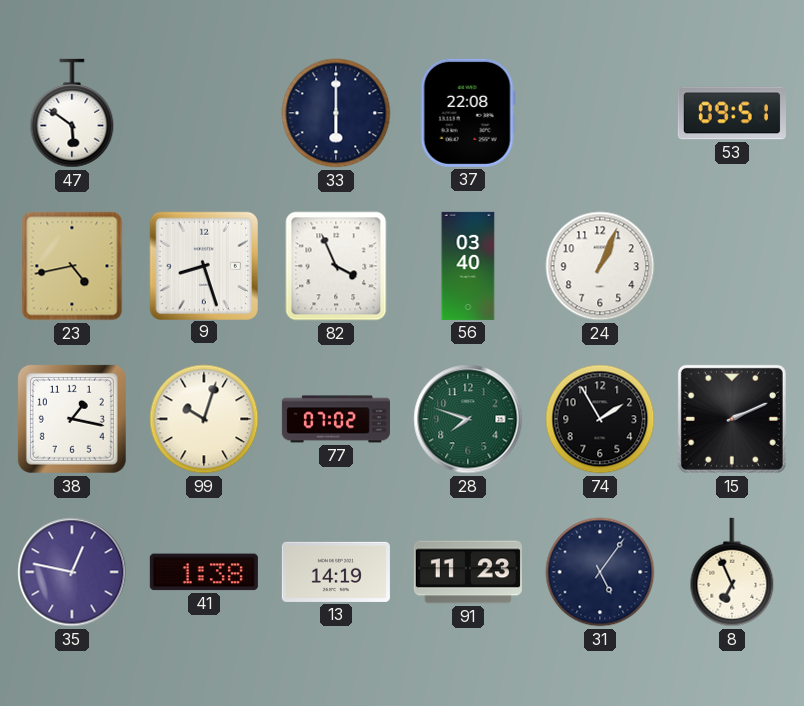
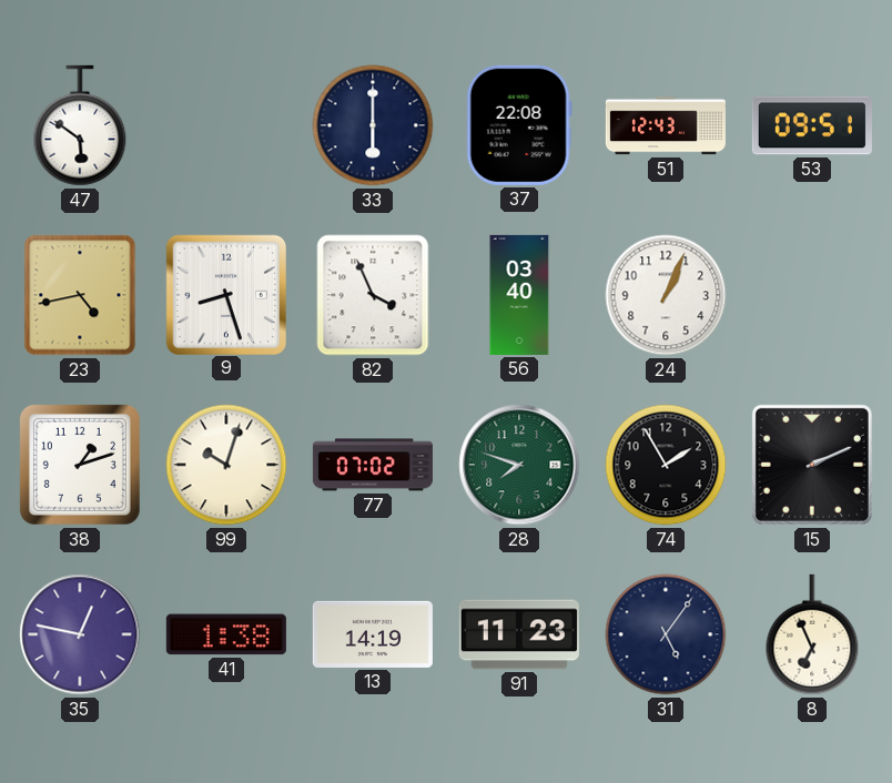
51: none -> 12:43
38: 1:17 -> 1:12
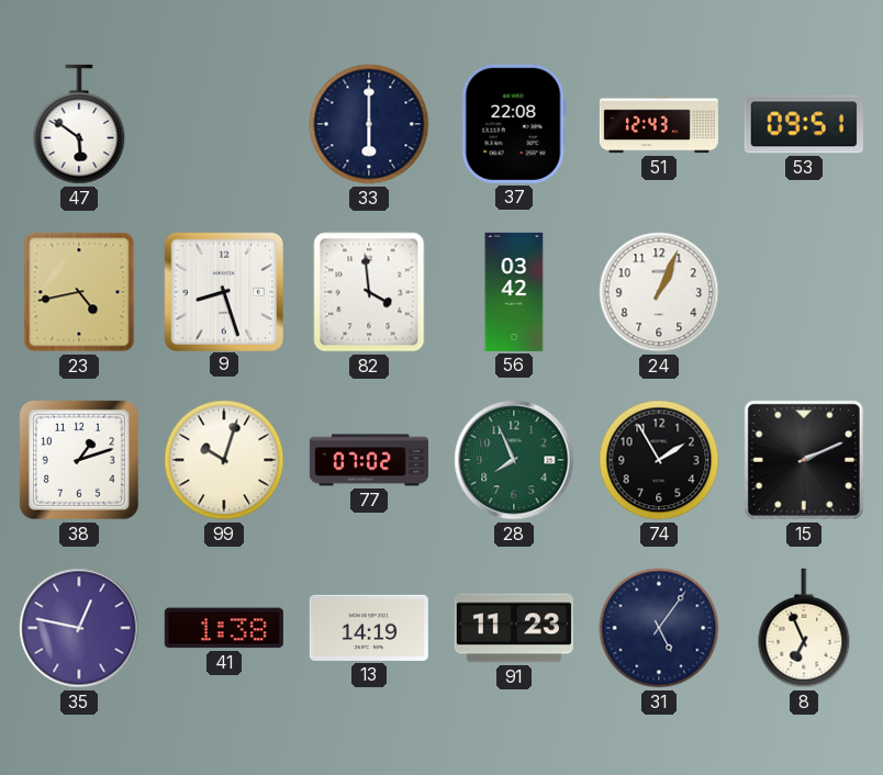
82: 3:56 -> 3:59
56: 03:40 -> 03:42
28: 7:48 -> 7:56
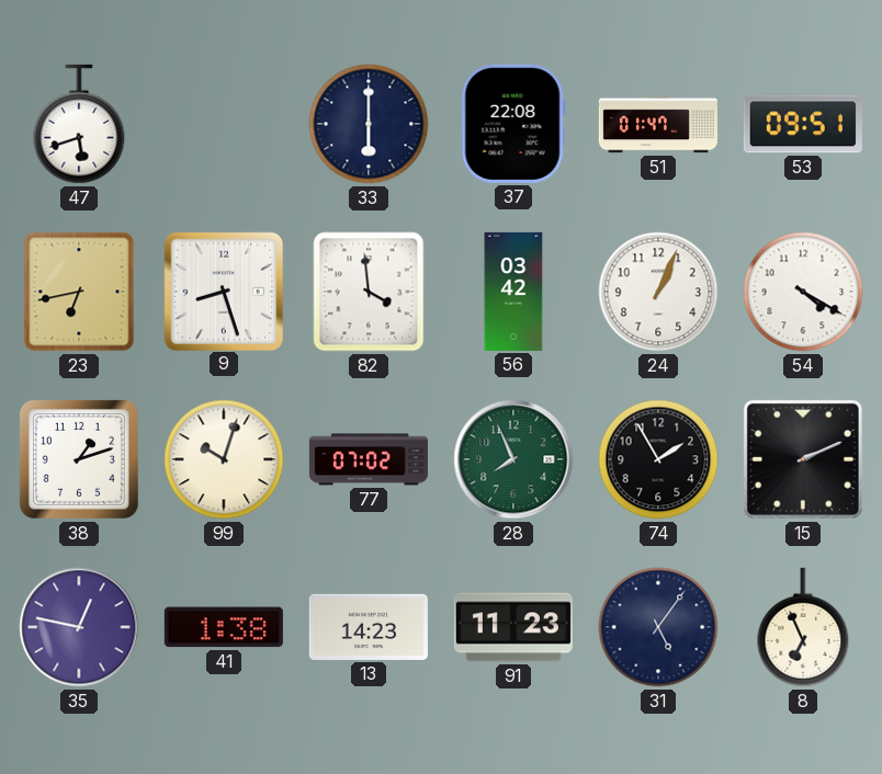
47: 5:51 -> 5:42
51: 12:43 -> 01:47
23: 4:43 -> 6:43
54: none -> 4:20
13: 14:19 -> 14:23
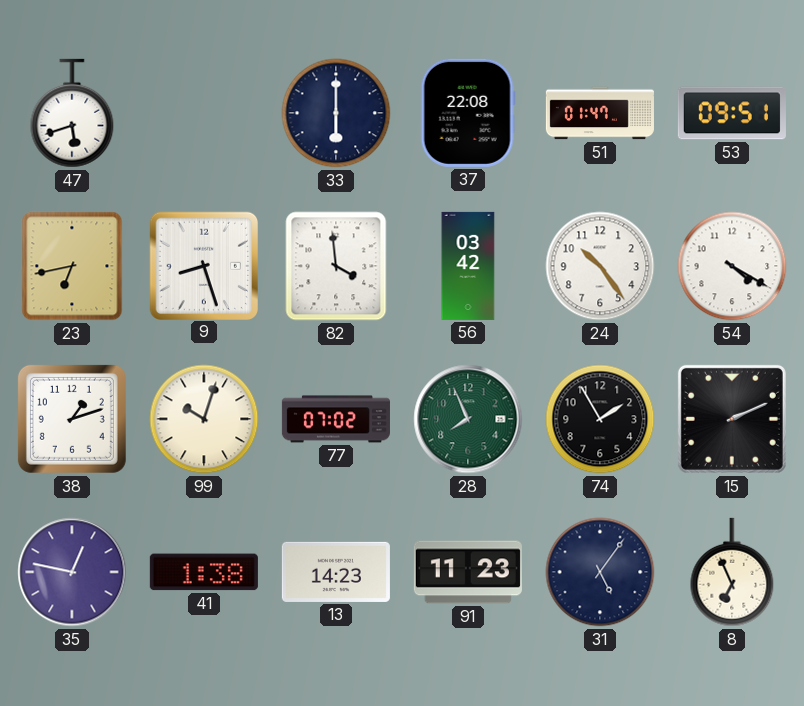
24: 1:04 -> 10:24
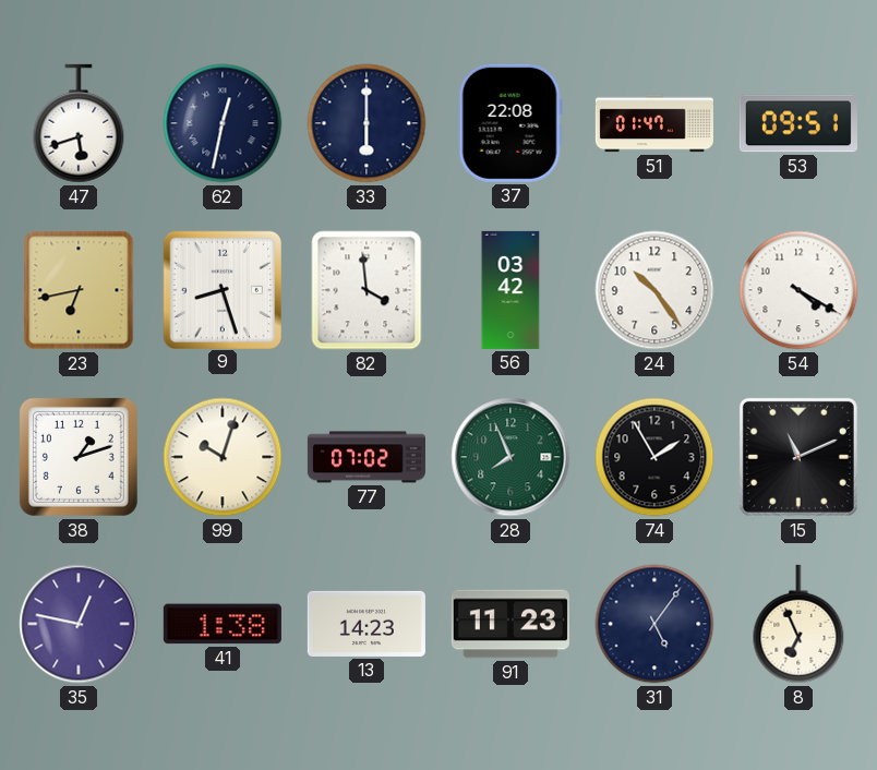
62: none -> 12:32
15: 2:11 -> 11:11
